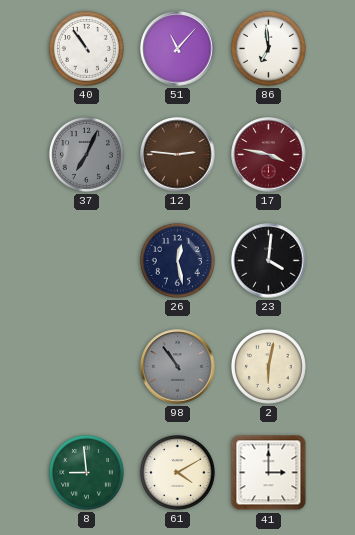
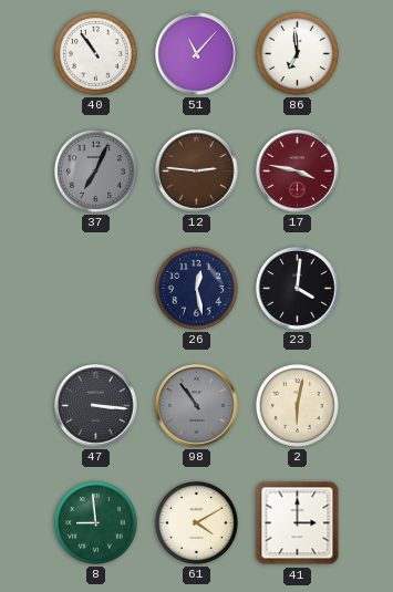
47: none -> 3:16
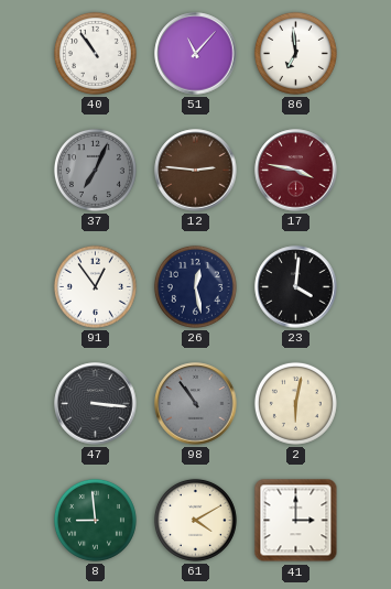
91: none -> 12:54
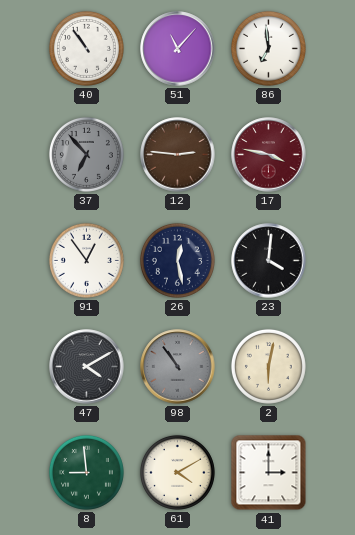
37: 7:04 -> 6:53
47: 3:16 -> 4:10
